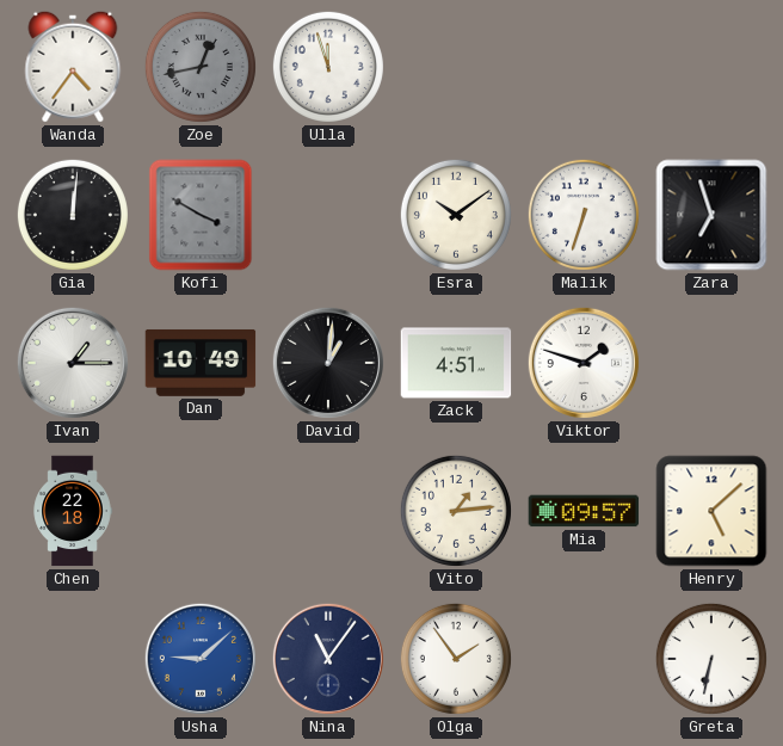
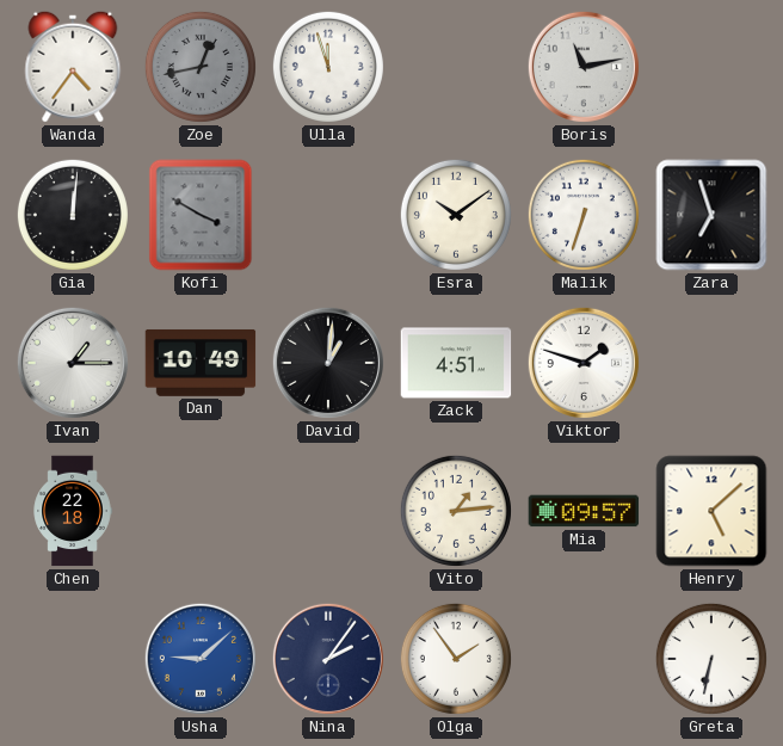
Boris: none -> 11:13
Nina: 11:06 -> 2:06
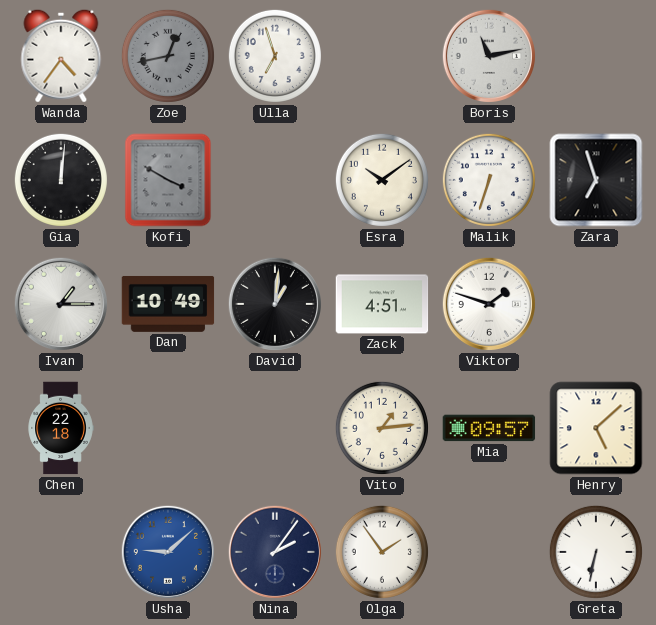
Ulla: 11:57 -> 6:57
